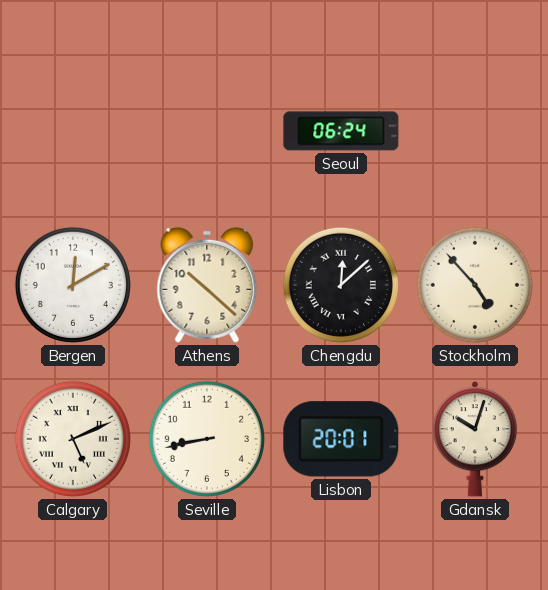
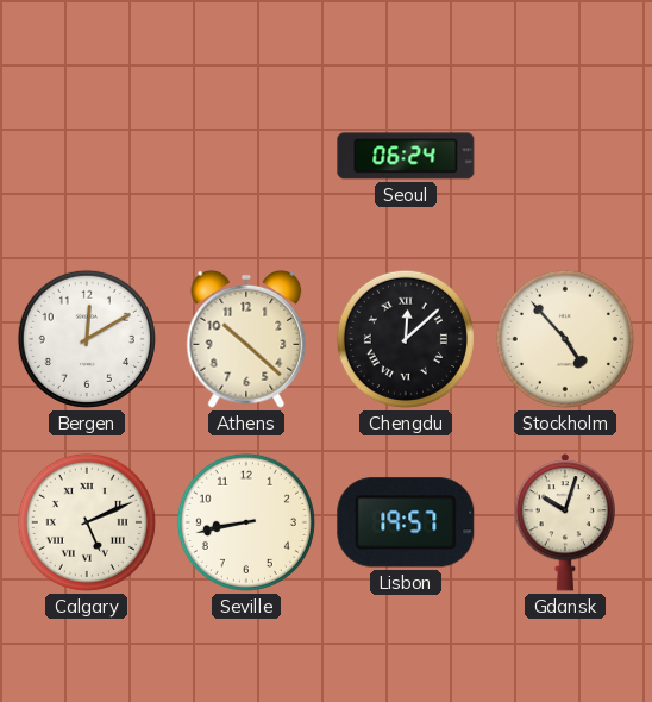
Lisbon: 20:01 -> 19:57
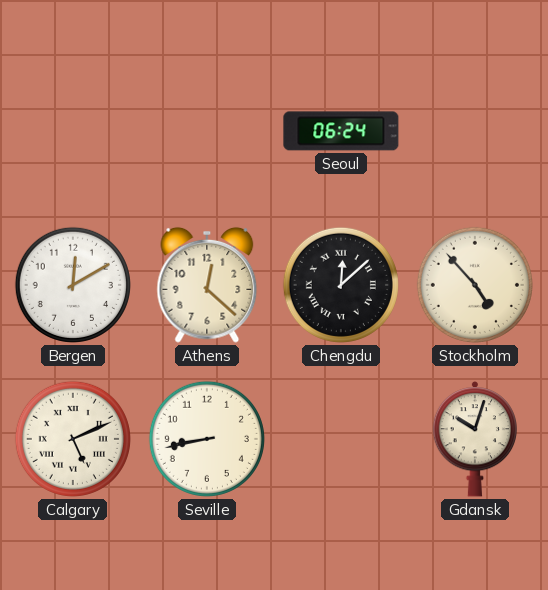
Athens: 10:22 -> 12:22
Lisbon: 19:57 -> none
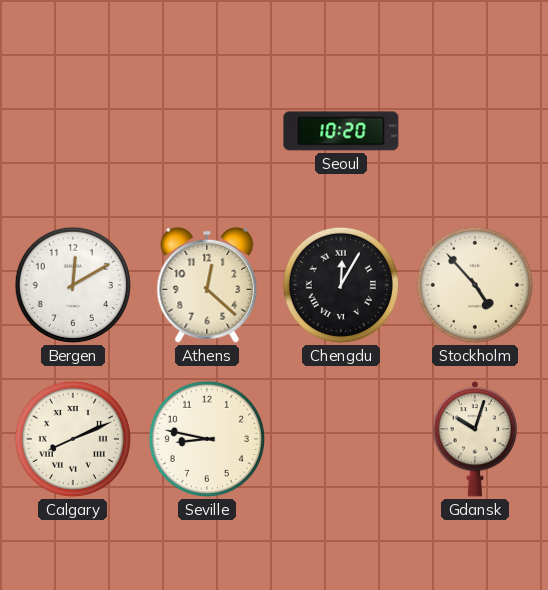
Seoul: 06:24 -> 10:20
Chengdu: 12:08 -> 12:05
Calgary: 5:11 -> 8:11
Seville: 8:43 -> 8:47
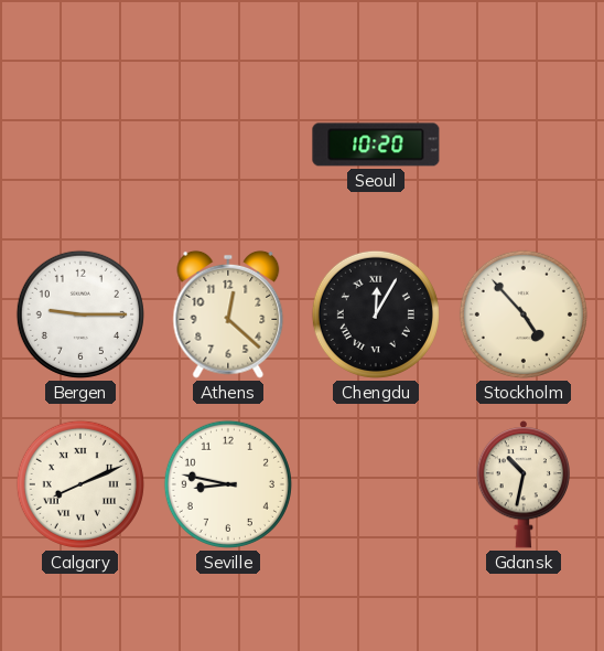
Bergen: 12:10 -> 9:15
Gdansk: 10:03 -> 10:32
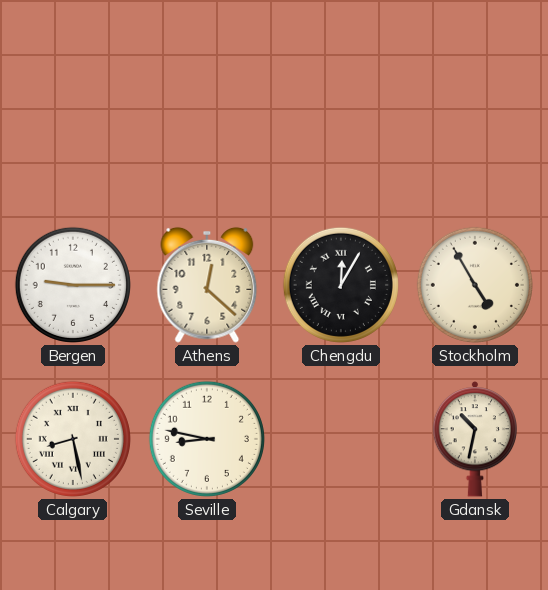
Seoul: 10:20 -> none
Stockholm: 4:53 -> 4:55
Calgary: 8:11 -> 8:28
